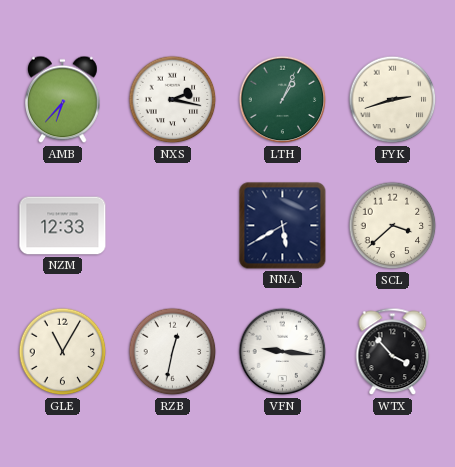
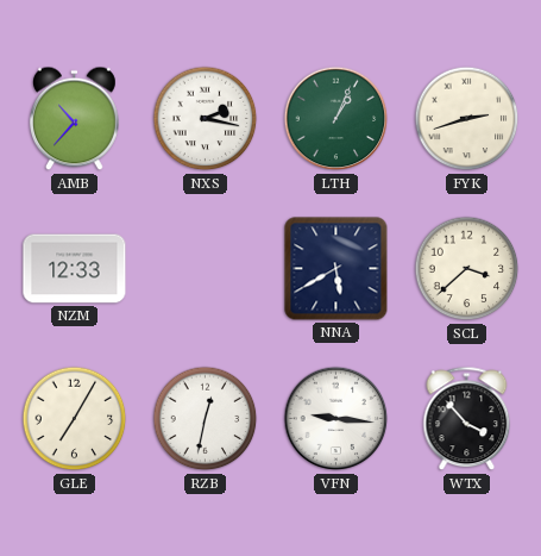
AMB: 6:37 -> 10:37
GLE: 11:05 -> 7:05
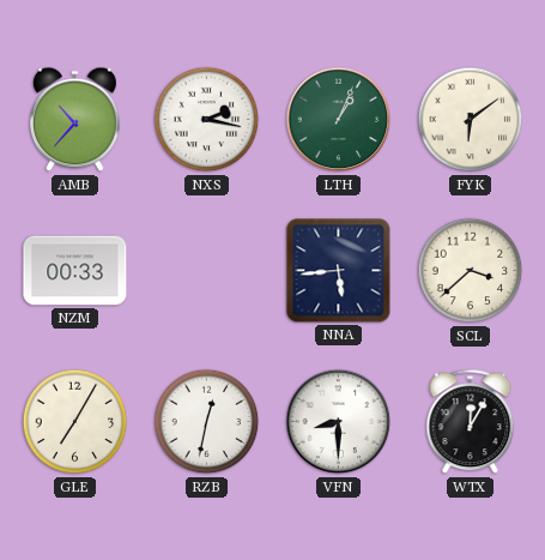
FYK: 2:42 -> 6:09
NZM: 12:33 -> 00:33
NNA: 5:40 -> 5:44
VFN: 9:16 -> 8:30
WTX: 3:53 -> 12:05
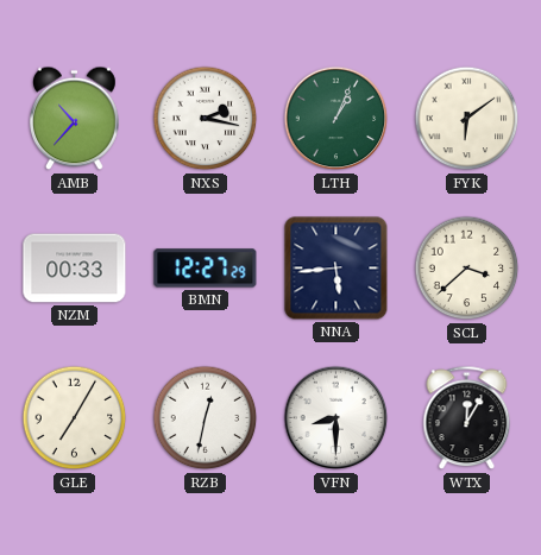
BMN: none -> 12:27
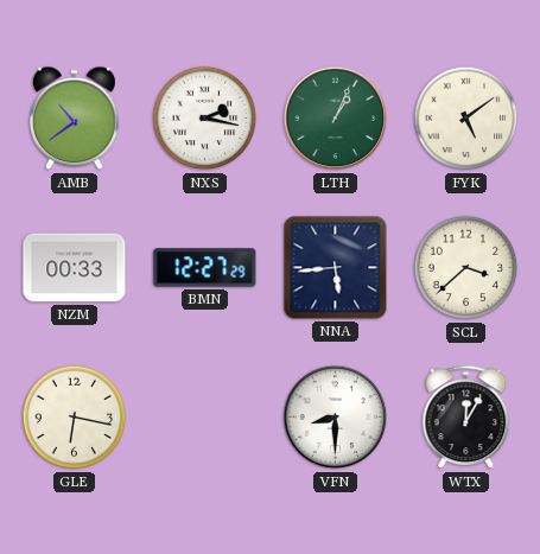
AMB: 10:37 -> 10:39
FYK: 6:09 -> 5:09
GLE: 7:05 -> 6:17
RZB: 12:32 -> none
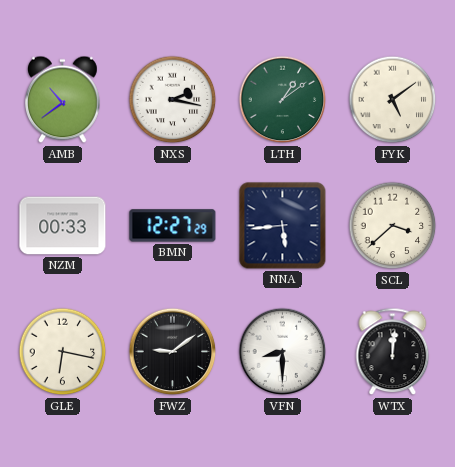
LTH: 1:04 -> 1:09
FWZ: none -> 9:09
WTX: 12:05 -> 12:01
